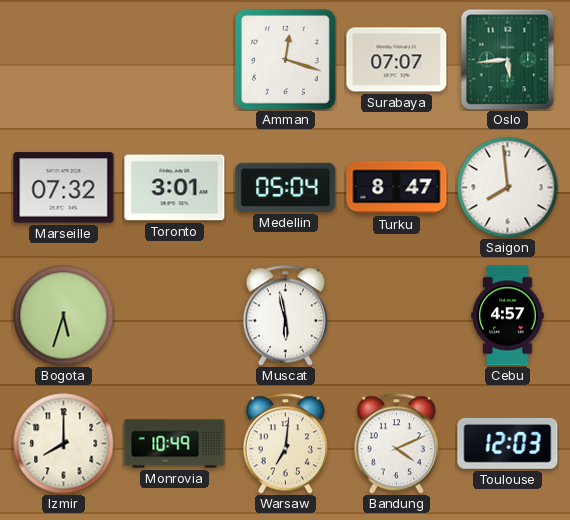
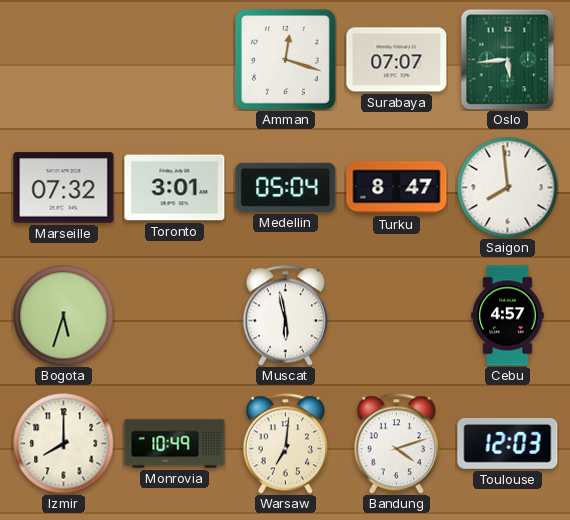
Bandung: 4:11 -> 4:12
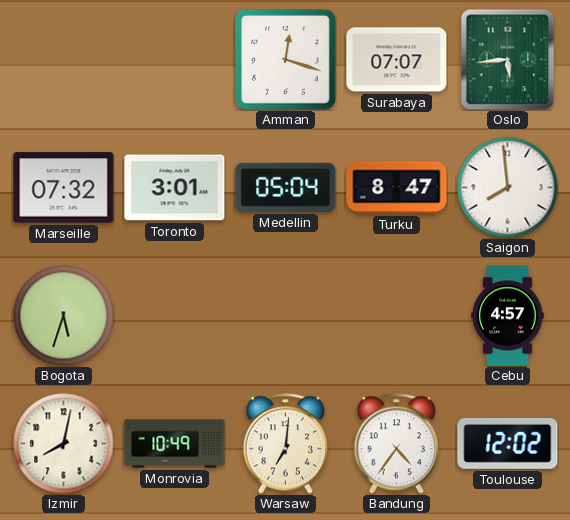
Muscat: 5:58 -> none
Izmir: 8:00 -> 8:02
Bandung: 4:12 -> 4:36
Toulouse: 12:03 -> 12:02
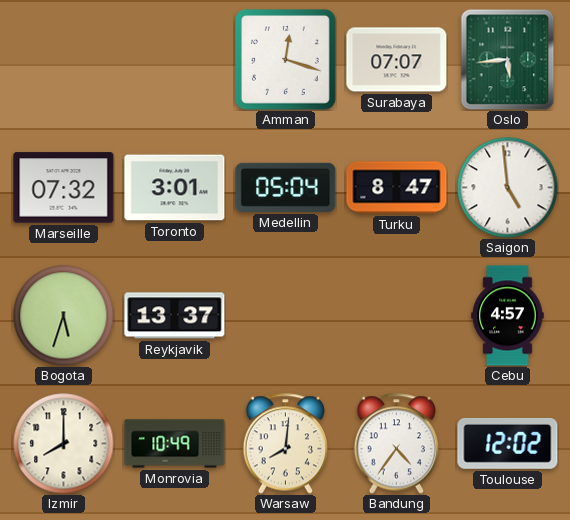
Saigon: 7:59 -> 4:59
Reykjavik: none -> 13:37
Izmir: 8:02 -> 8:00
Warsaw: 7:01 -> 8:01
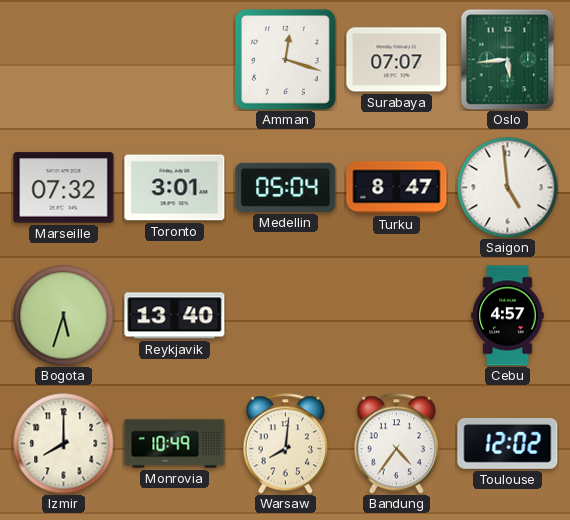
Reykjavik: 13:37 -> 13:40
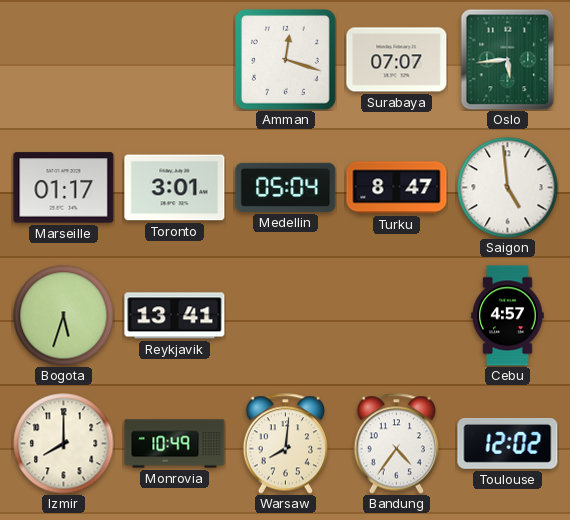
Marseille: 07:32 -> 01:17
Reykjavik: 13:40 -> 13:41
